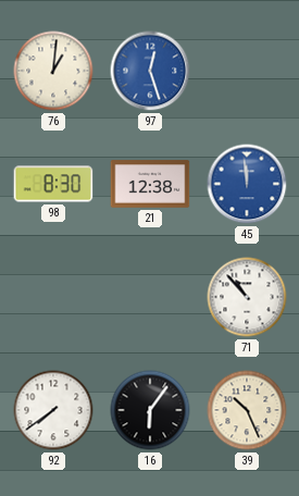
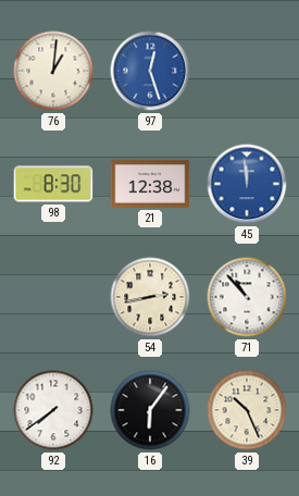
54: none -> 2:43
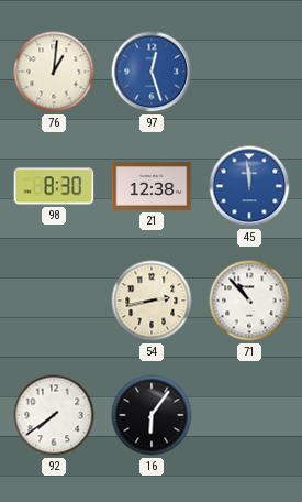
39: 10:26 -> none
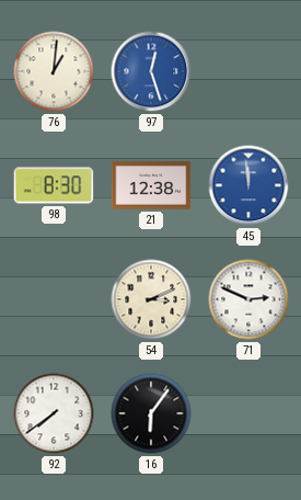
54: 2:43 -> 3:11
71: 10:53 -> 2:49
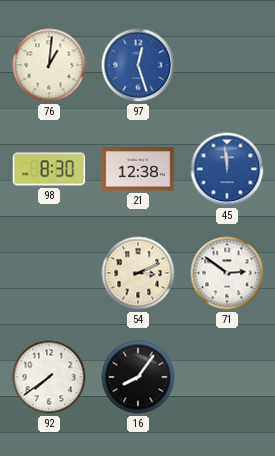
71: 2:49 -> 2:51
16: 6:06 -> 8:06
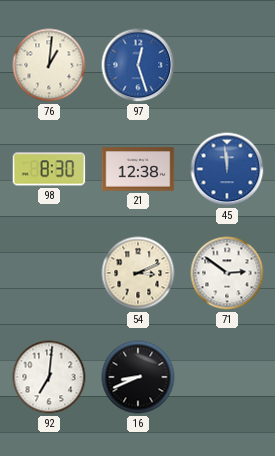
92: 7:39 -> 7:01
16: 8:06 -> 8:41
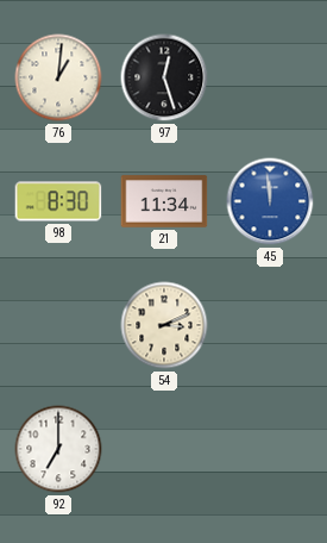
97 dial: blue -> black
21: 12:38 -> 11:34
71: 2:51 -> none
92: 7:01 -> 7:00
16: 8:41 -> none
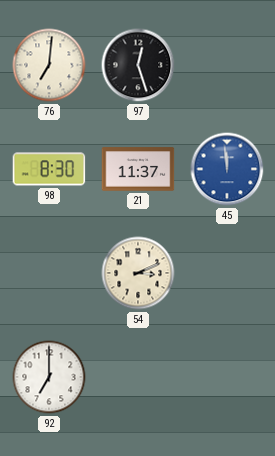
76: 1:01 -> 7:01
21: 11:34 -> 11:37
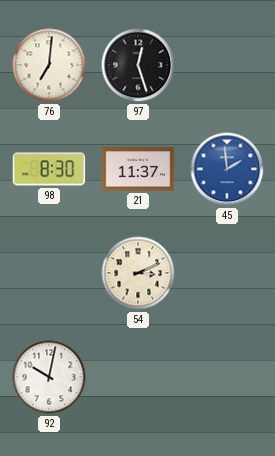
45: 11:59 -> 1:59
92: 7:00 -> 10:02
